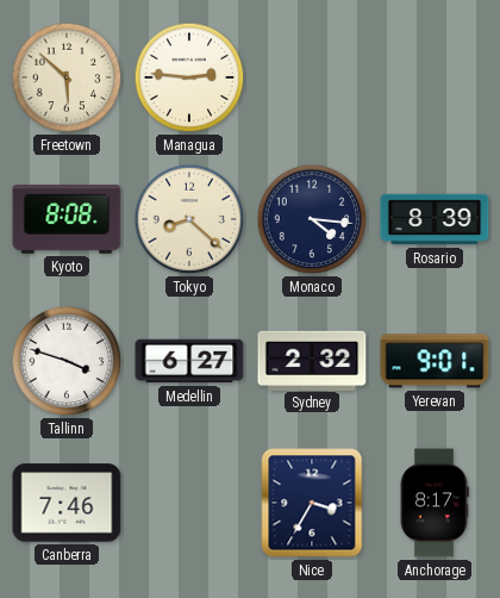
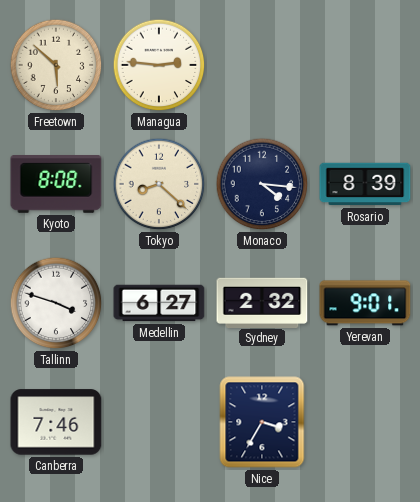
Anchorage: 8:17 -> none
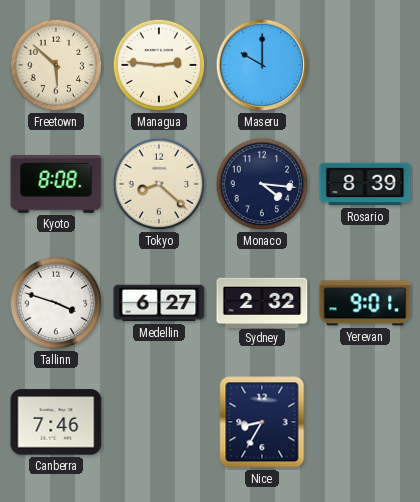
Maseru: none -> 10:00
Nice: 3:35 -> 8:35
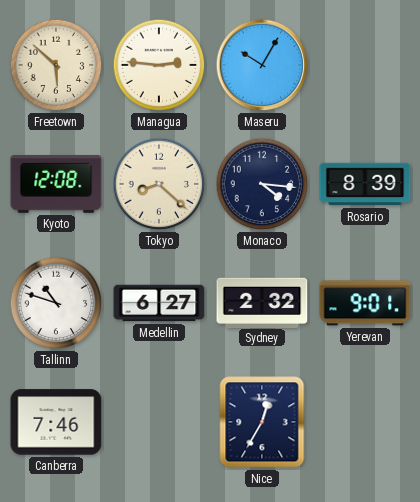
Maseru: 10:00 -> 10:05
Kyoto: 8:08 -> 12:08
Tallinn: 3:48 -> 10:48
Nice: 8:35 -> 12:35
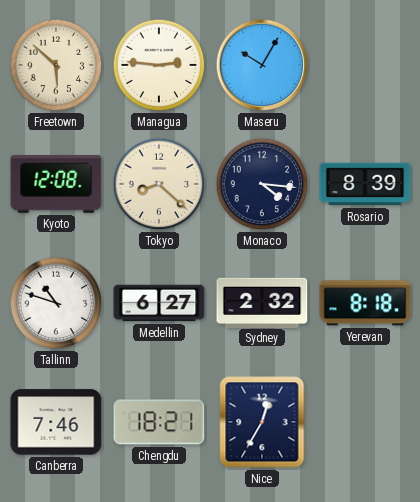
Yerevan: 9:01 -> 8:18
Chengdu: none -> 18:21
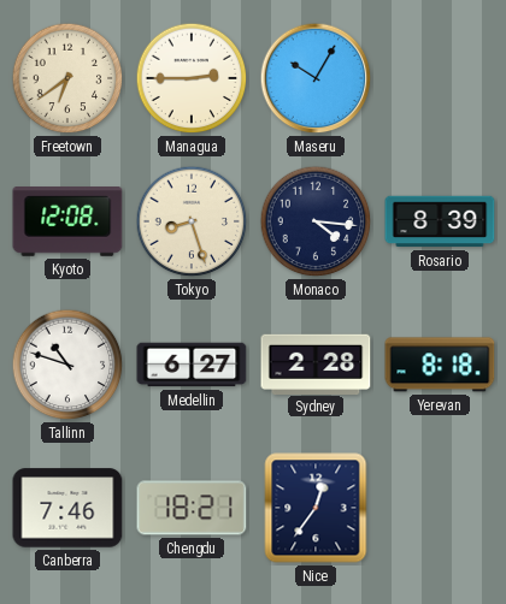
Freetown: 5:52 -> 6:39
Managua: 2:46 -> 2:45
Tokyo: 8:22 -> 8:27
Sydney: 2:32 -> 2:28
Nice: 12:35 -> 12:36
